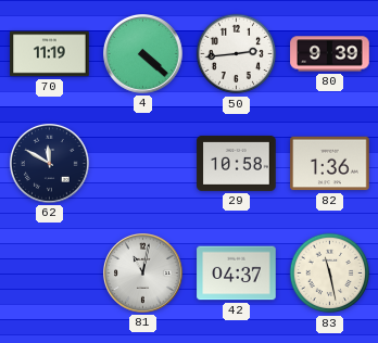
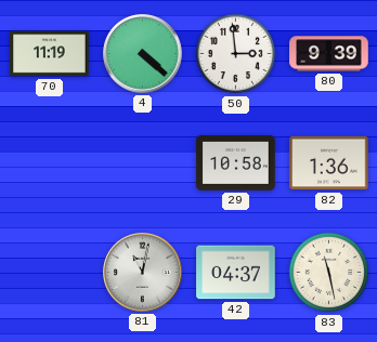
50: 2:44 -> 2:59
62: 11:50 -> none
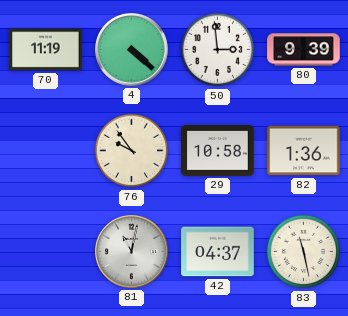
76: none -> 9:54
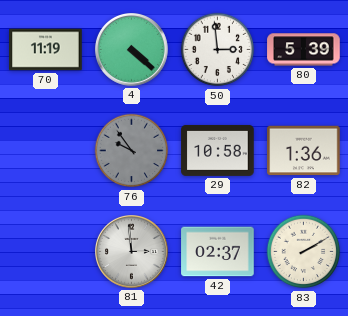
80: 9:39 -> 5:39
76 dial: cream -> grey
81: 11:02 -> 2:59
42: 04:37 -> 02:37
83: 11:28 -> 2:10
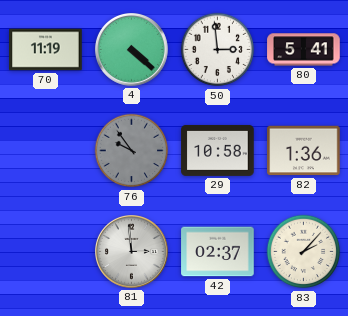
80: 5:39 -> 5:41
83: 2:10 -> 2:07
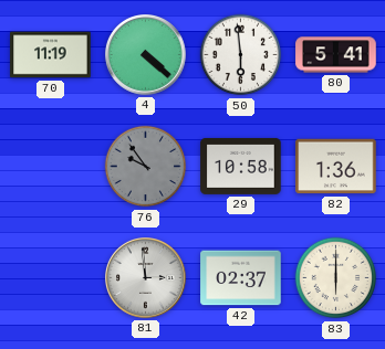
50: 2:59 -> 5:59
83: 2:07 -> 6:00
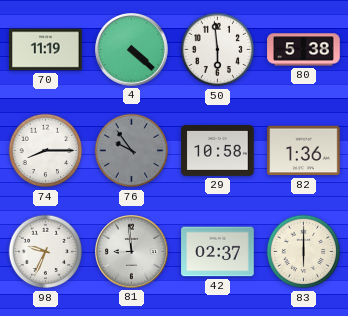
80: 5:41 -> 5:38
74: none -> 8:15
98: none -> 9:34
81: 2:59 -> 8:59
